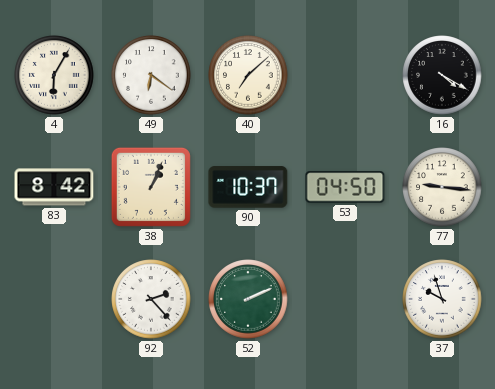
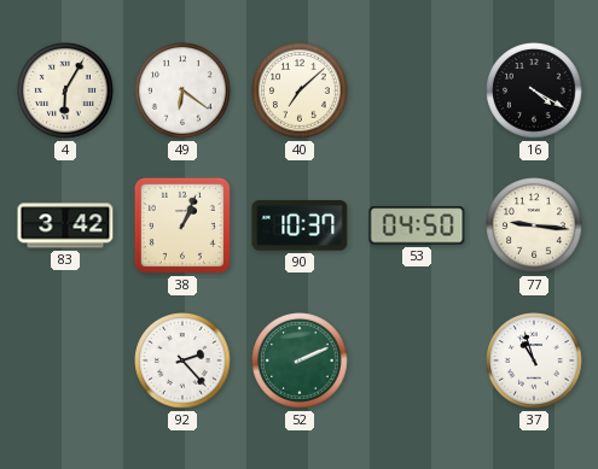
83: 8:42 -> 3:42
37: 9:57 -> 10:57
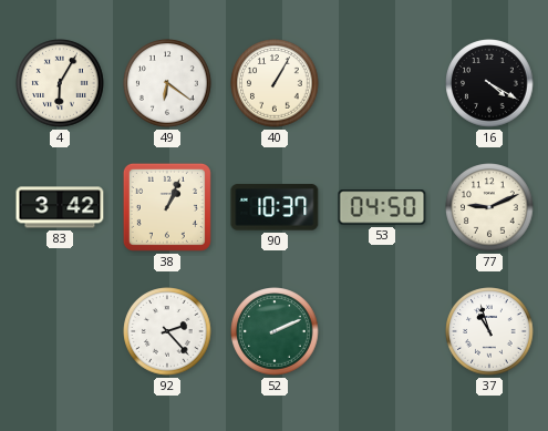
40: 7:08 -> 1:05
77: 9:16 -> 9:11
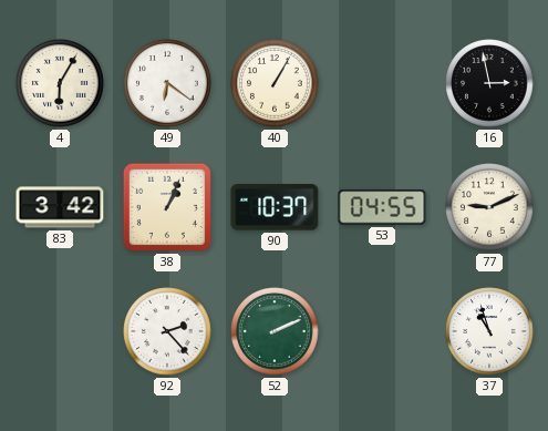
16: 4:20 -> 2:58
53: 04:50 -> 04:55
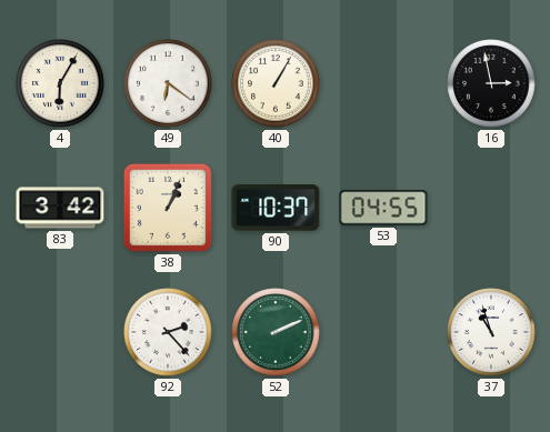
77: 9:11 -> none
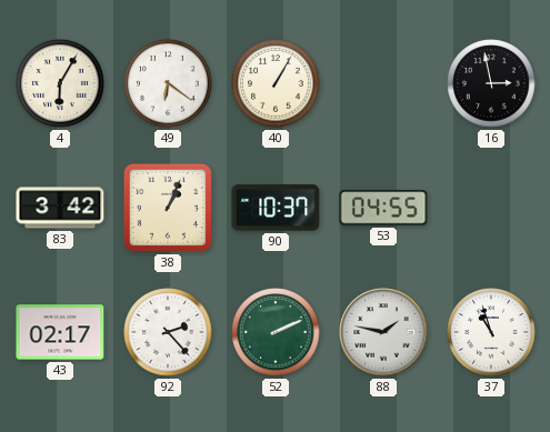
43: none -> 02:17
88: none -> 1:47
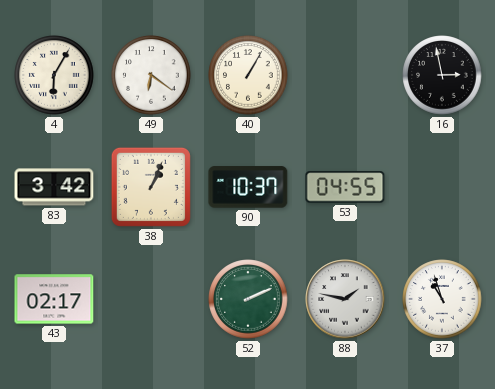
92: 2:23 -> none
